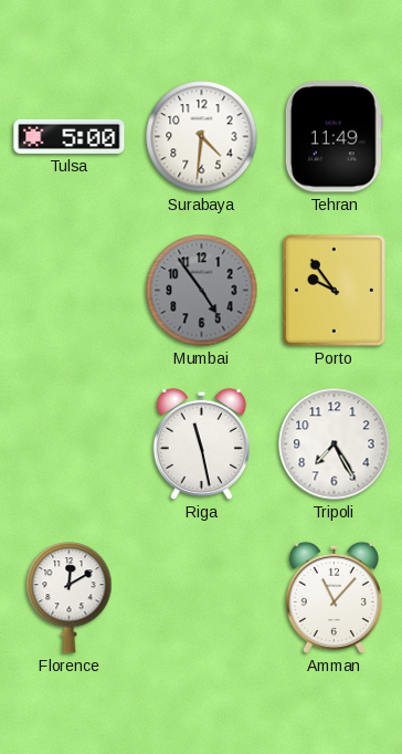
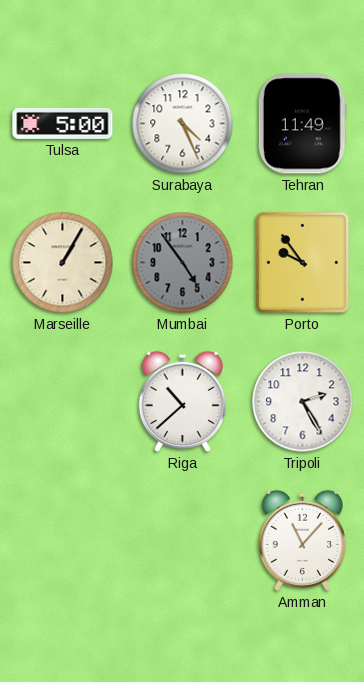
Surabaya: 4:31 -> 4:26
Marseille: none -> 1:05
Riga: 11:28 -> 10:38
Tripoli: 7:25 -> 2:25
Florence: 12:10 -> none
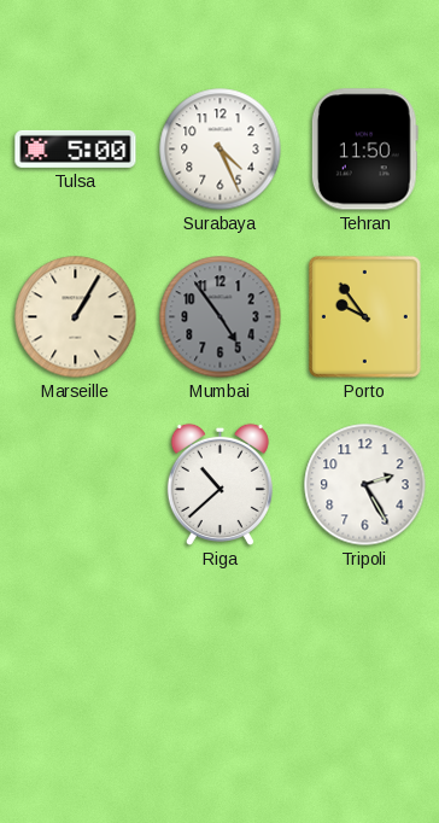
Tehran: 11:49 -> 11:50
Amman: 11:07 -> none
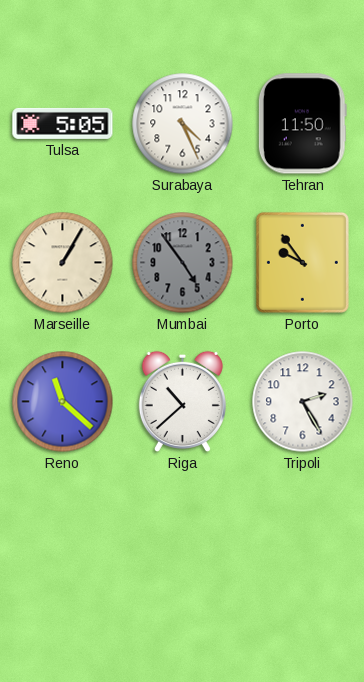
Tulsa: 5:00 -> 5:05
Reno: none -> 11:22
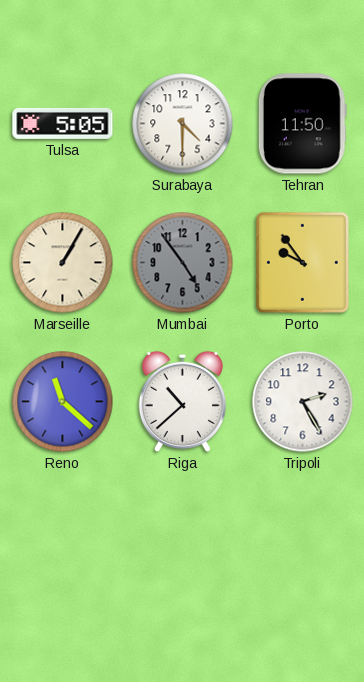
Surabaya: 4:26 -> 4:30
